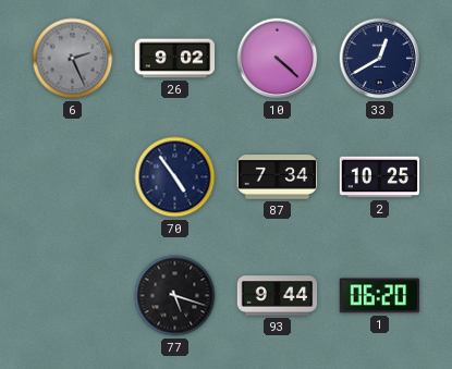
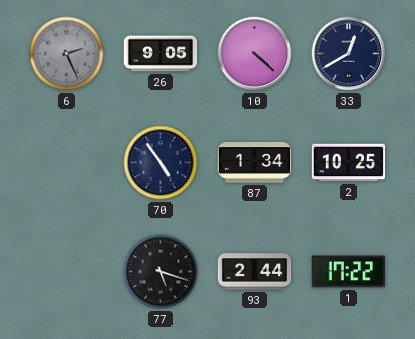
26: 9:02 -> 9:05
87: 7:34 -> 1:34
93: 9:44 -> 2:44
1: 06:20 -> 17:22
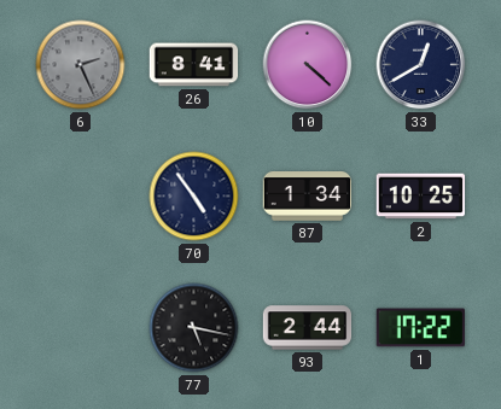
26: 9:05 -> 8:41
77: 5:18 -> 5:17
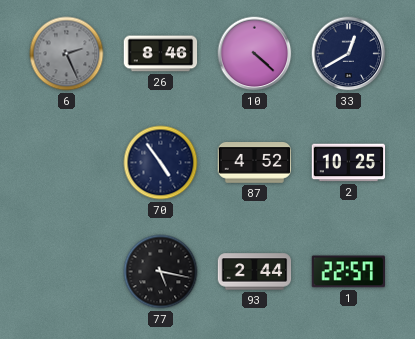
26: 8:41 -> 8:46
87: 1:34 -> 4:52
1: 17:22 -> 22:57
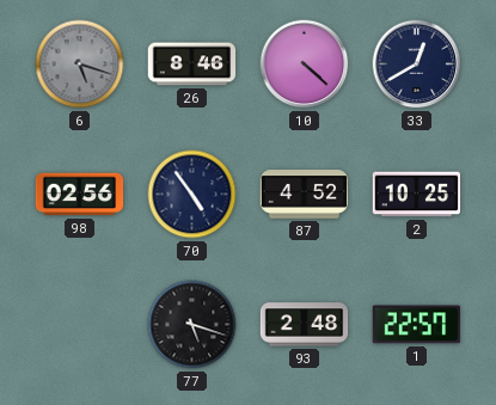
6: 2:26 -> 5:18
98: none -> 02:56
77: 5:17 -> 5:18
93: 2:44 -> 2:48
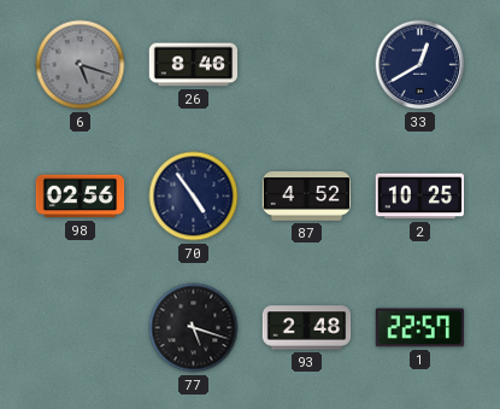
10: 4:22 -> none
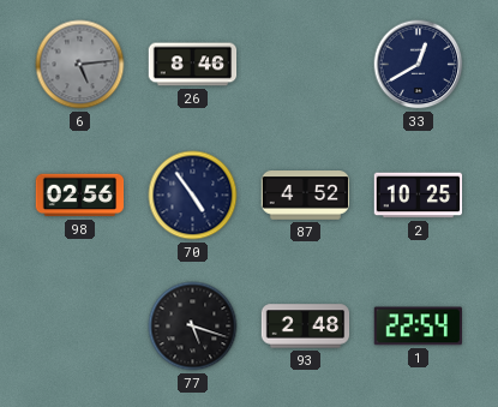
6: 5:18 -> 5:14
1: 22:57 -> 22:54
